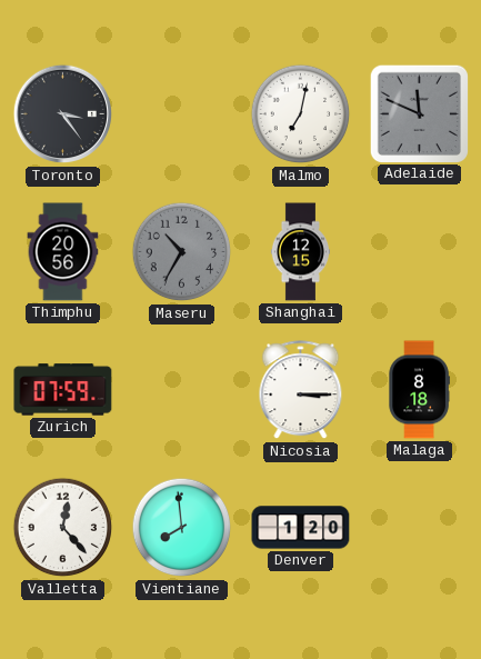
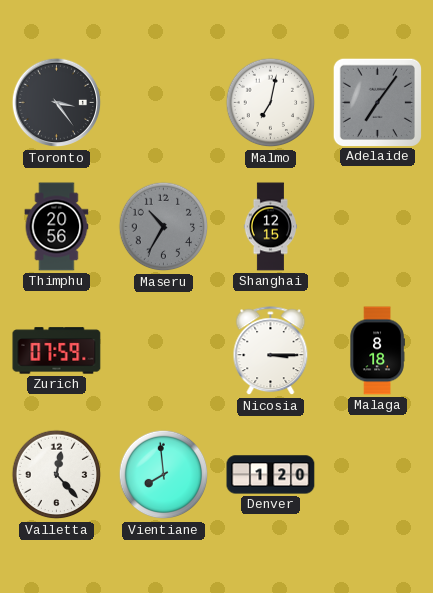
Adelaide: 11:49 -> 7:06
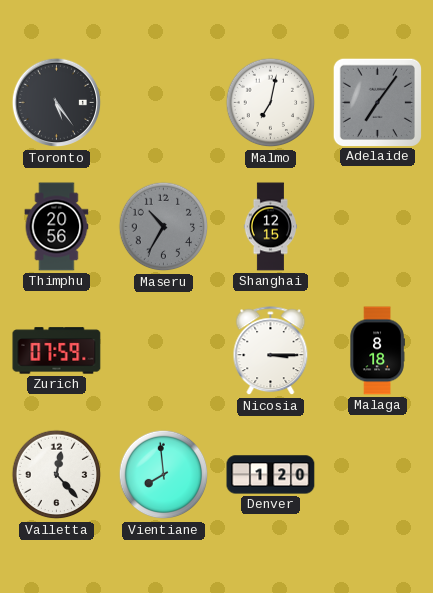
Toronto: 3:24 -> 5:24
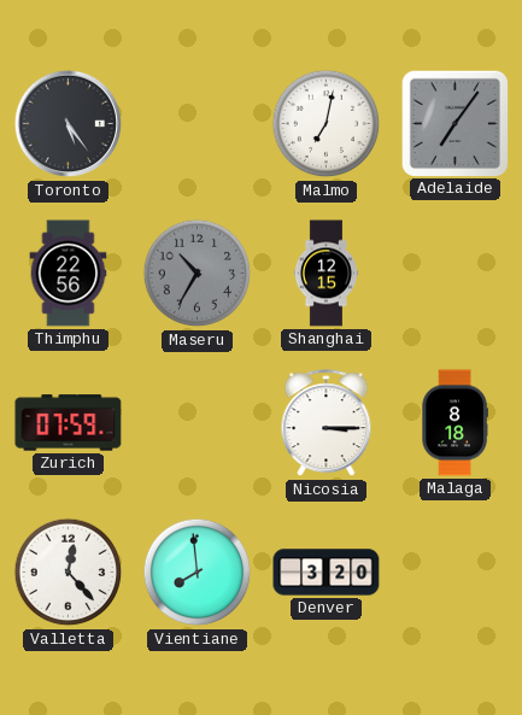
Thimphu: 20:56 -> 22:56
Denver: 1:20 -> 3:20
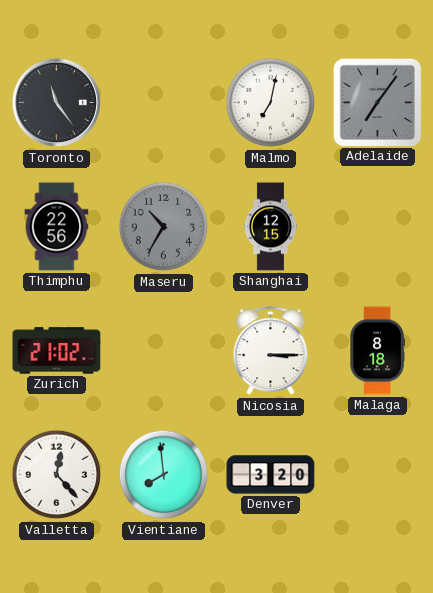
Toronto: 5:24 -> 11:24
Zurich: 07:59 -> 21:02
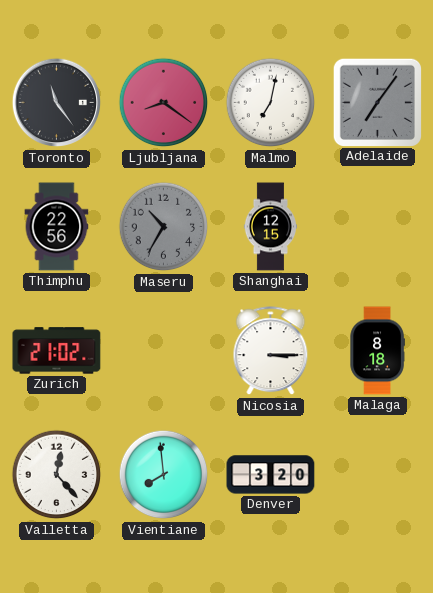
Ljubljana: none -> 8:21
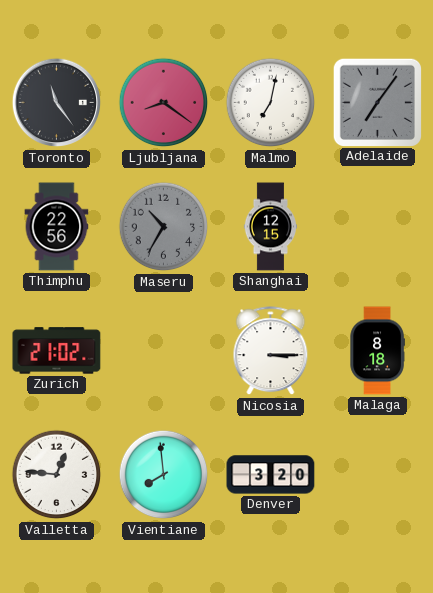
Valletta: 12:23 -> 12:46
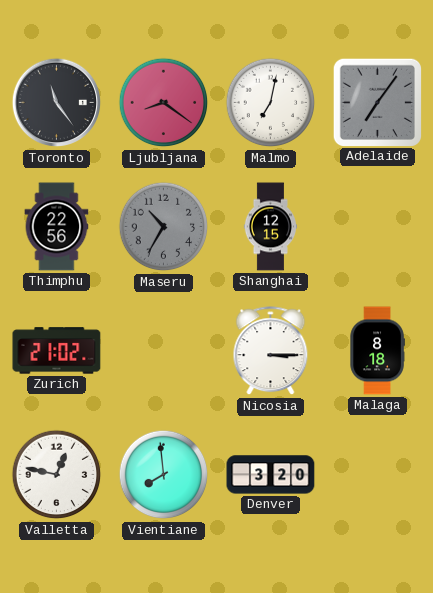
Valletta: 12:46 -> 12:47
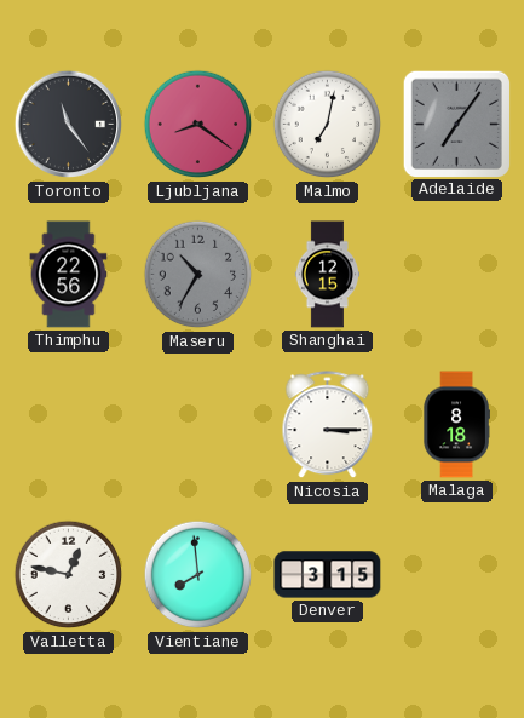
Zurich: 21:02 -> none
Denver: 3:20 -> 3:15
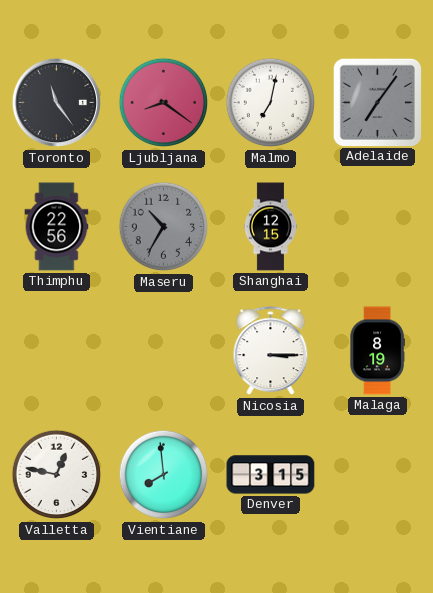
Malaga: 8:18 -> 8:19
